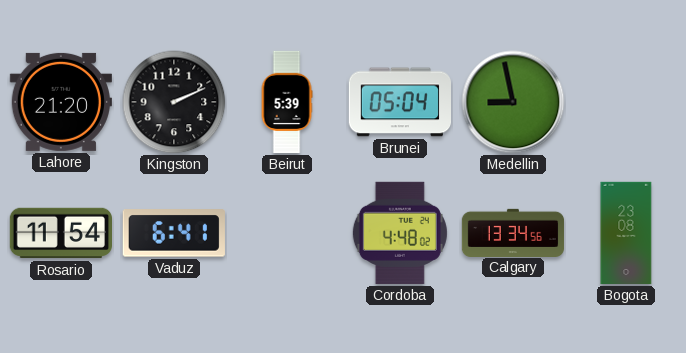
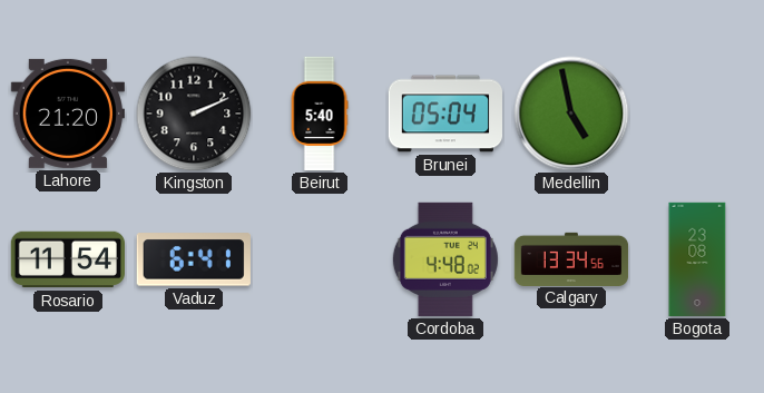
Beirut: 5:39 -> 5:40
Medellin: 8:58 -> 4:58
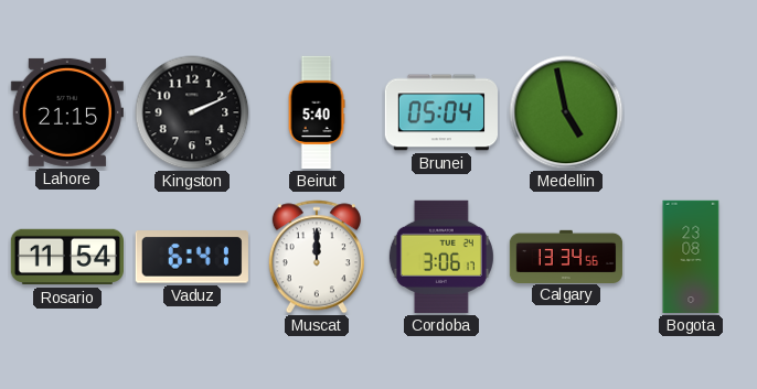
Lahore: 21:20 -> 21:15
Muscat: none -> 12:00
Cordoba: 4:48 -> 3:06
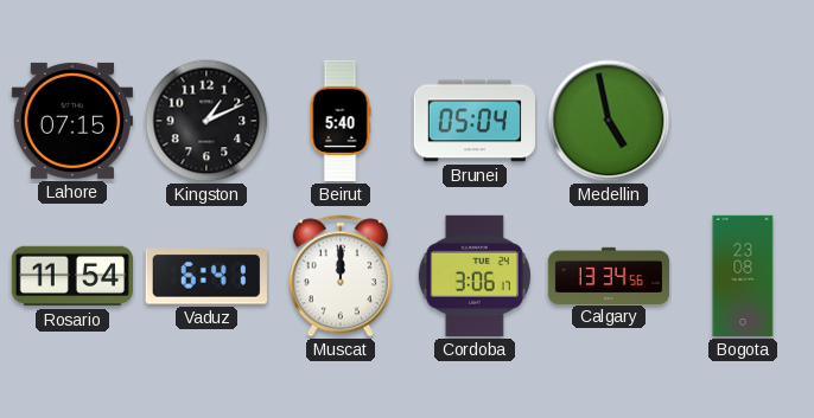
Lahore: 21:15 -> 07:15
Kingston: 2:11 -> 1:11
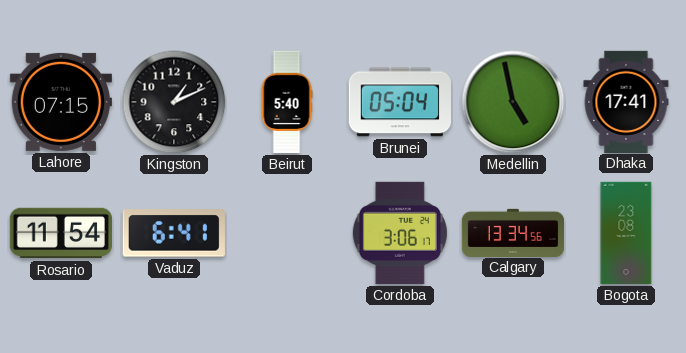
Dhaka: none -> 17:41
Muscat: 12:00 -> none
